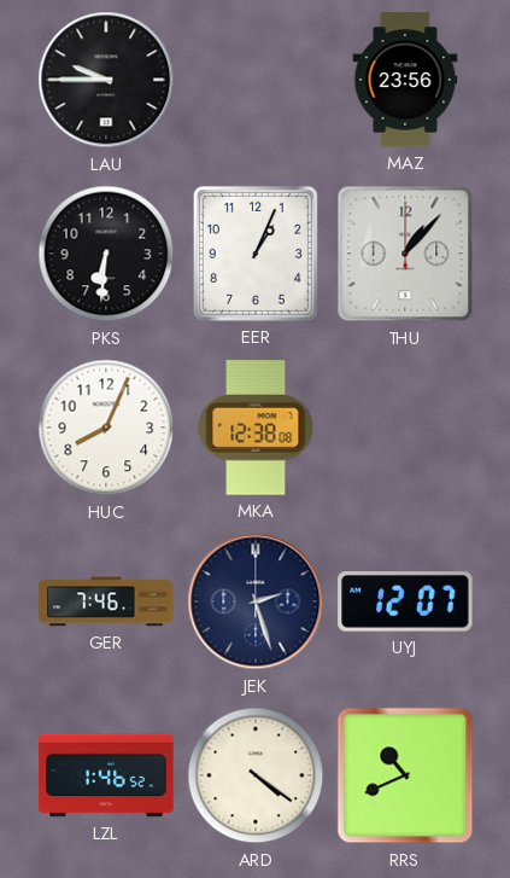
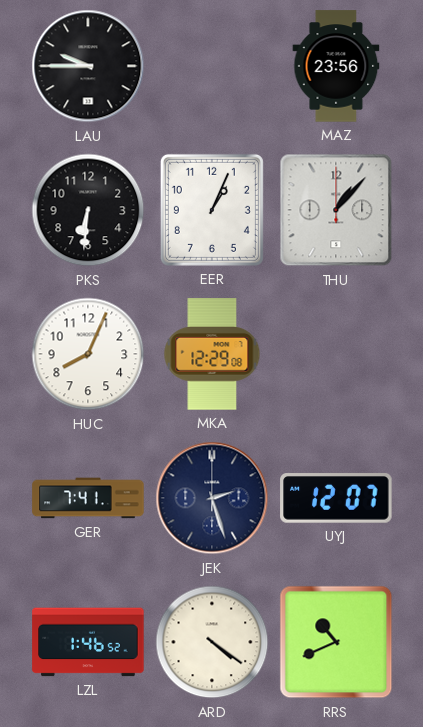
MKA: 12:38 -> 12:29
GER: 7:46 -> 7:41
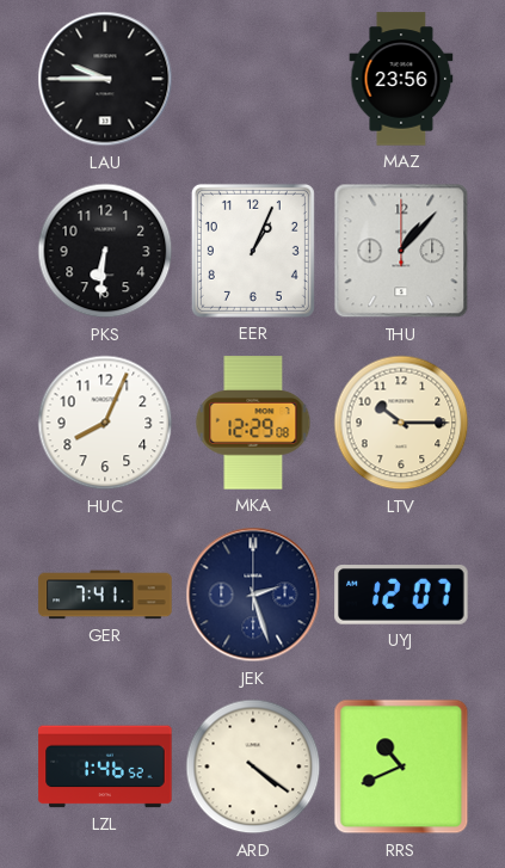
LTV: none -> 10:15
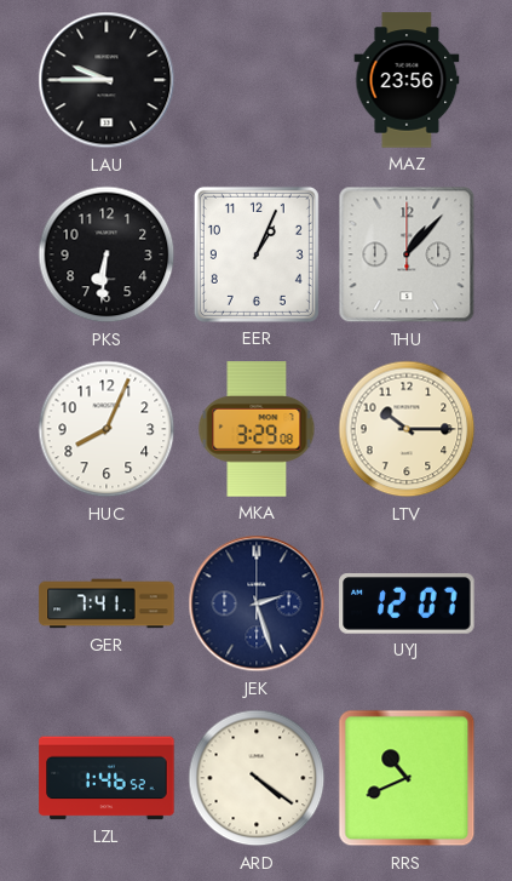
MKA: 12:29 -> 3:29
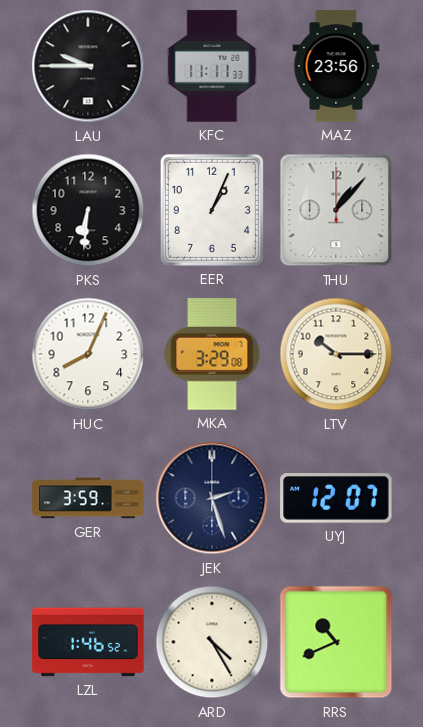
KFC: none -> 11:11
GER: 7:41 -> 3:59
ARD: 4:21 -> 4:25
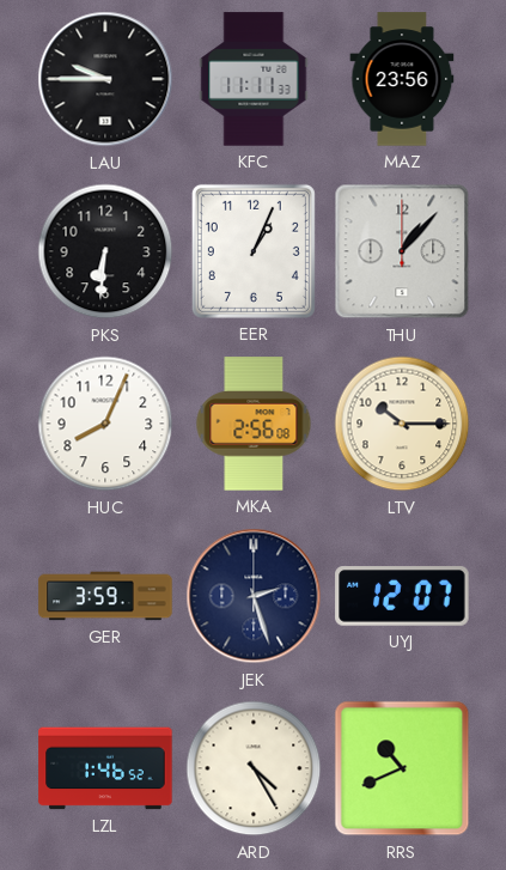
MKA: 3:29 -> 2:56
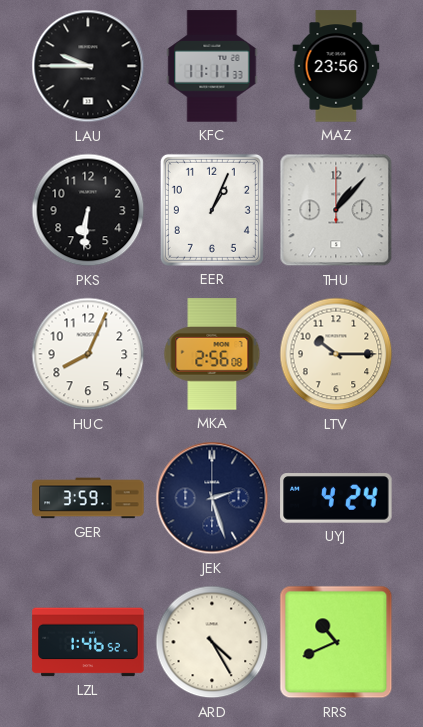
UYJ: 12:07 -> 4:24
